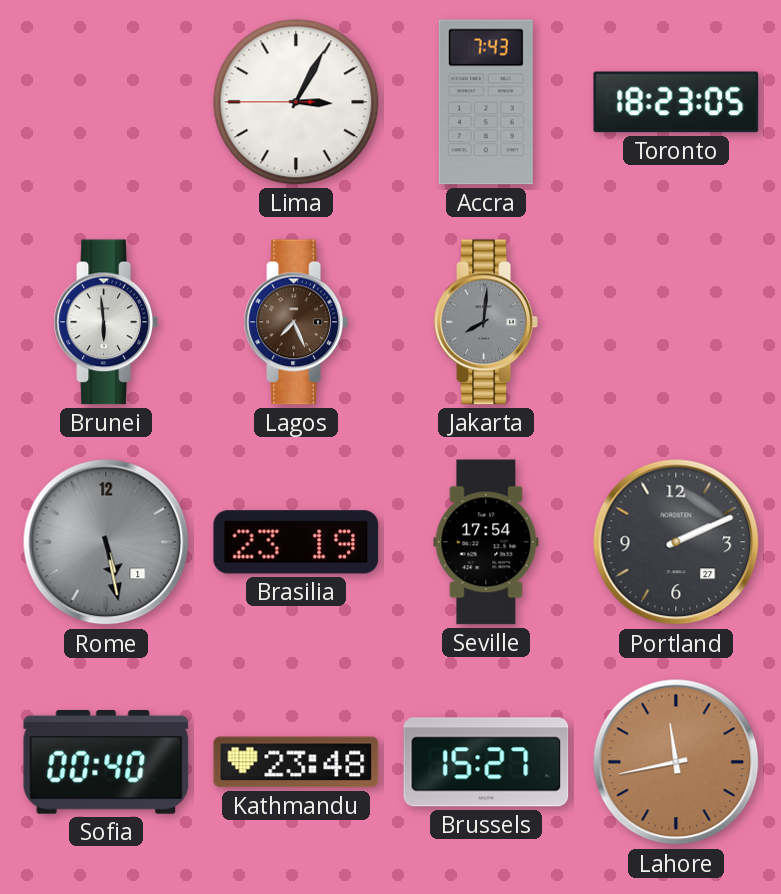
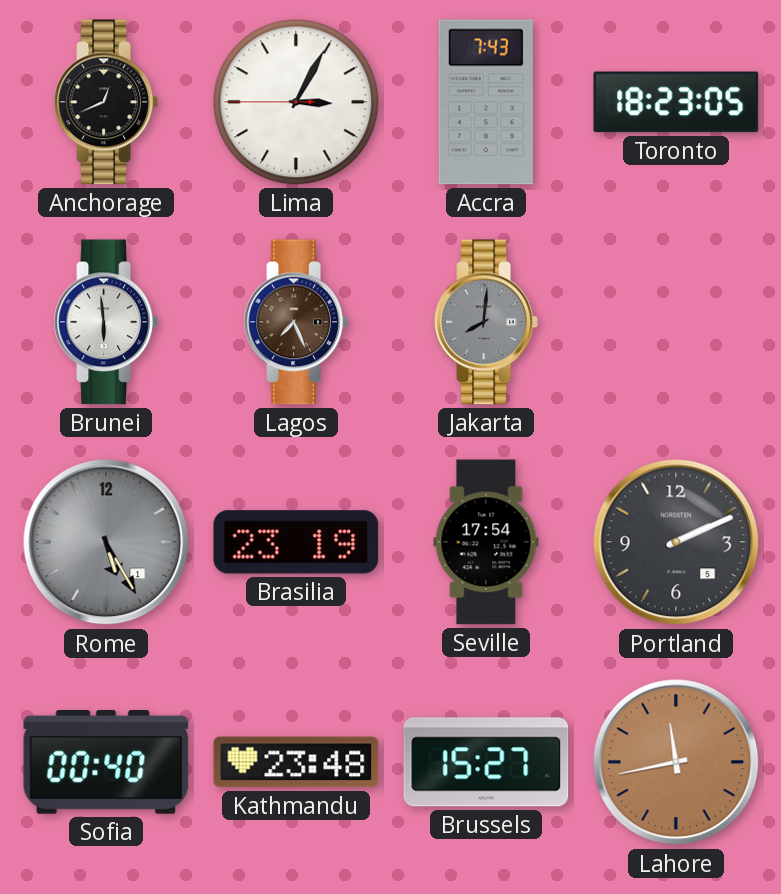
Anchorage: none -> 12:41
Rome: 5:28 -> 5:25
Portland date: 27 -> 5
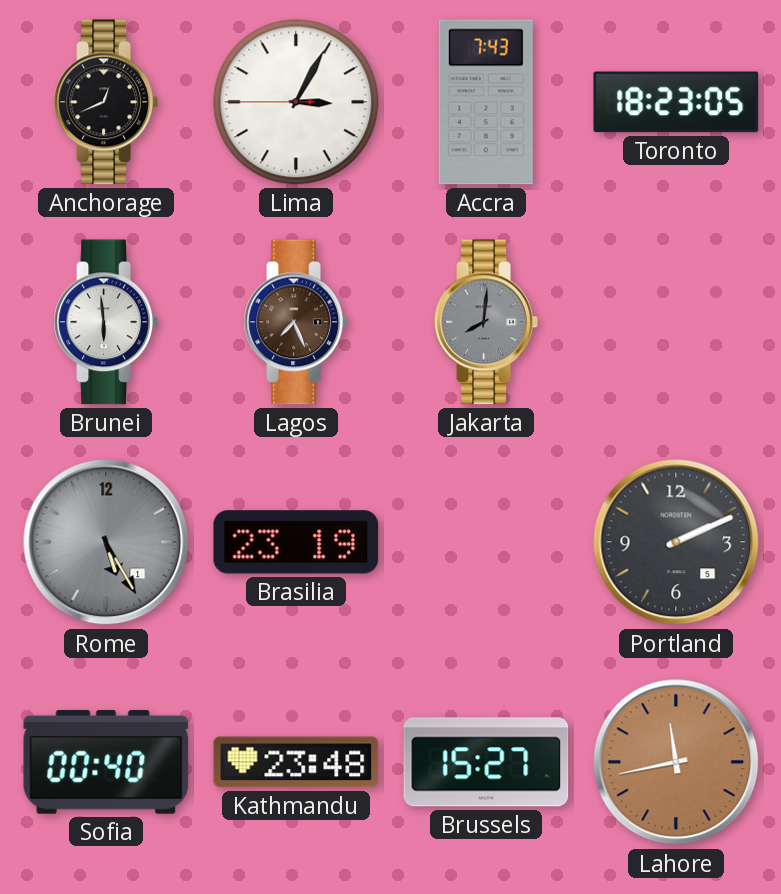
Seville: 17:54 -> none
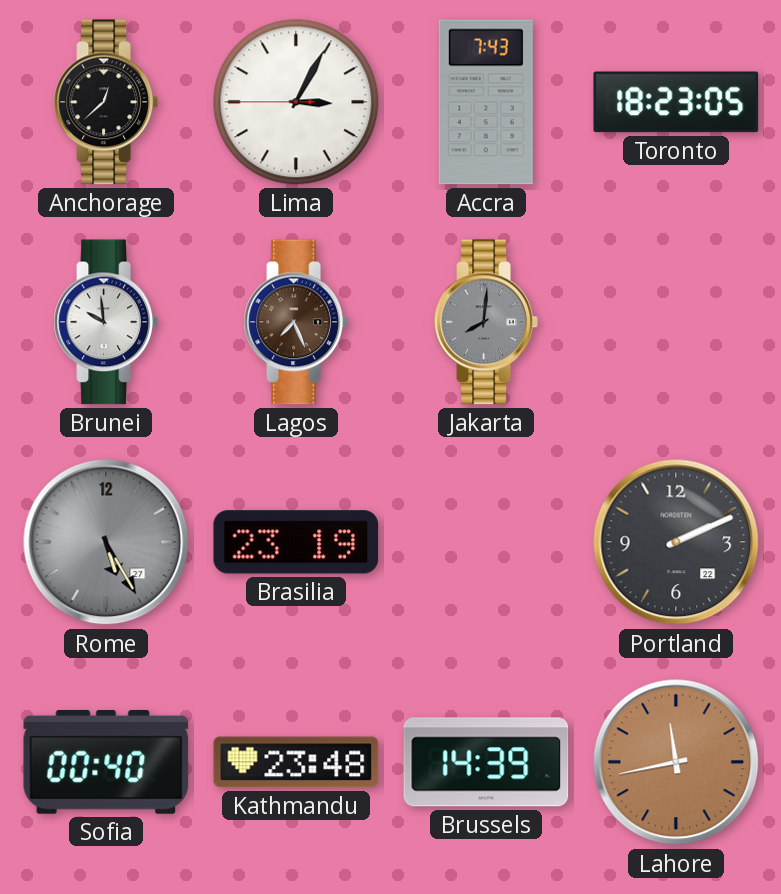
Anchorage: 12:41 -> 12:38
Brunei: 5:59 -> 9:59
Rome date: 1 -> 27
Portland date: 5 -> 22
Brussels: 15:27 -> 14:39
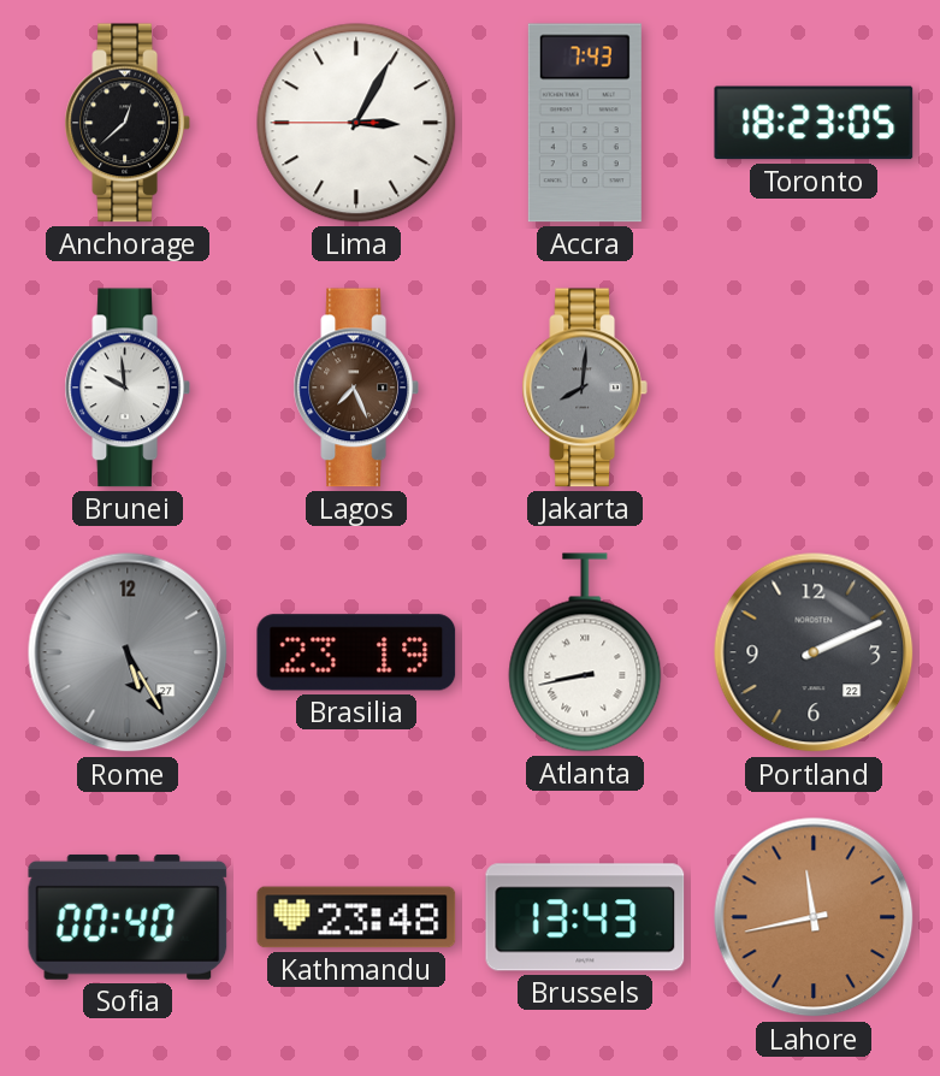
Atlanta: none -> 8:43
Brussels: 14:39 -> 13:43
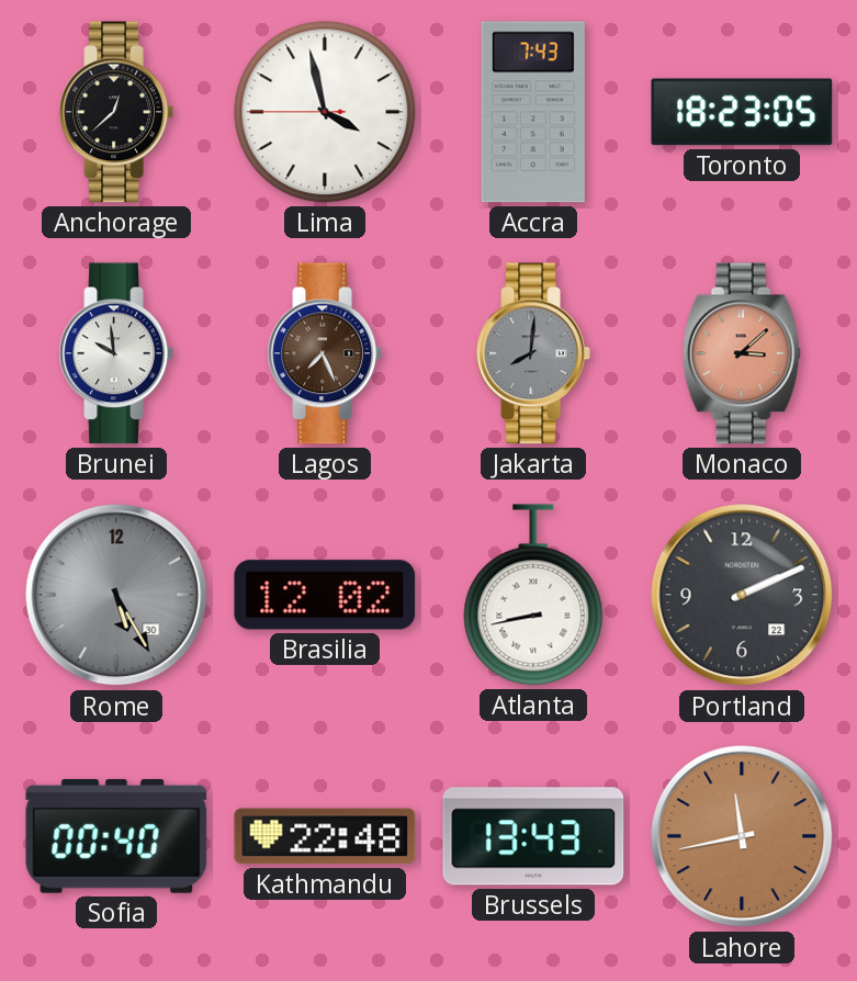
Lima: 3:04 -> 3:57
Monaco: none -> 3:08
Rome date: 27 -> 30
Brasilia: 23:19 -> 12:02
Kathmandu: 23:48 -> 22:48
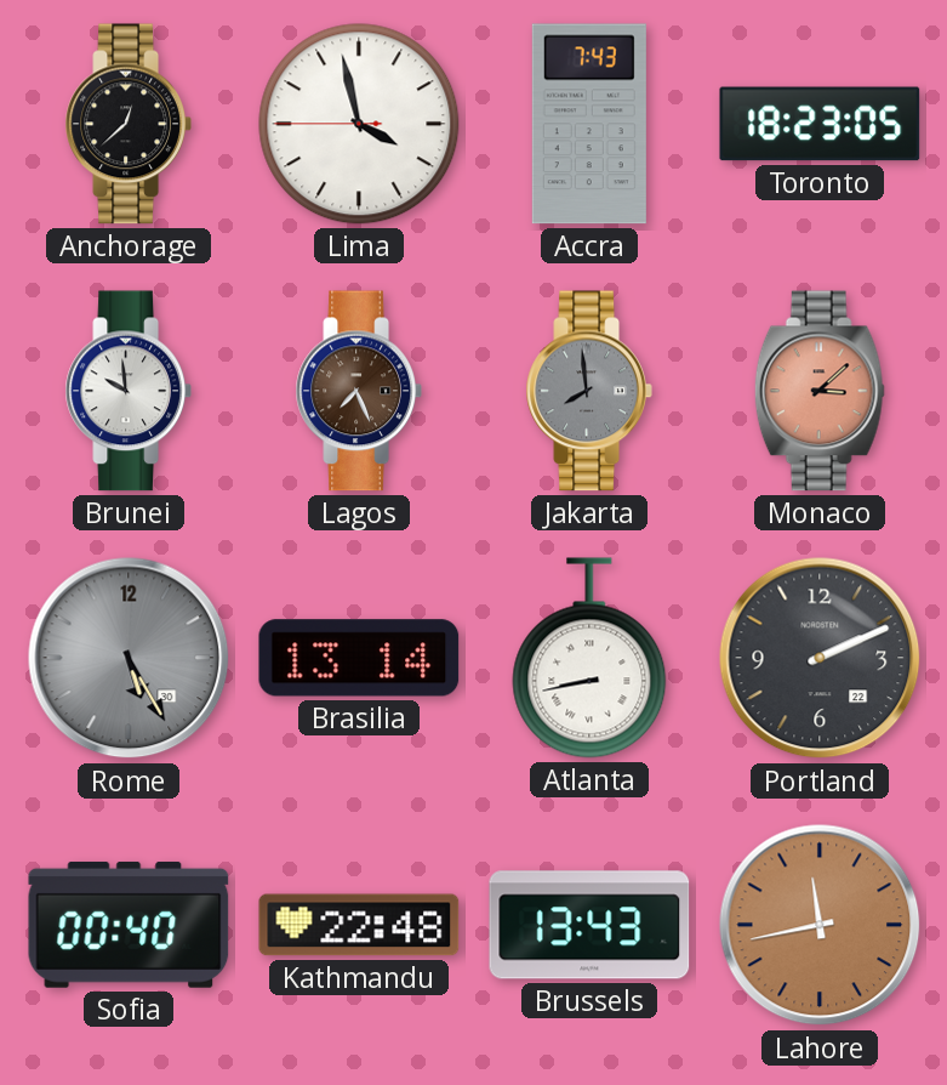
Jakarta: 8:01 -> 7:59
Brasilia: 12:02 -> 13:14
